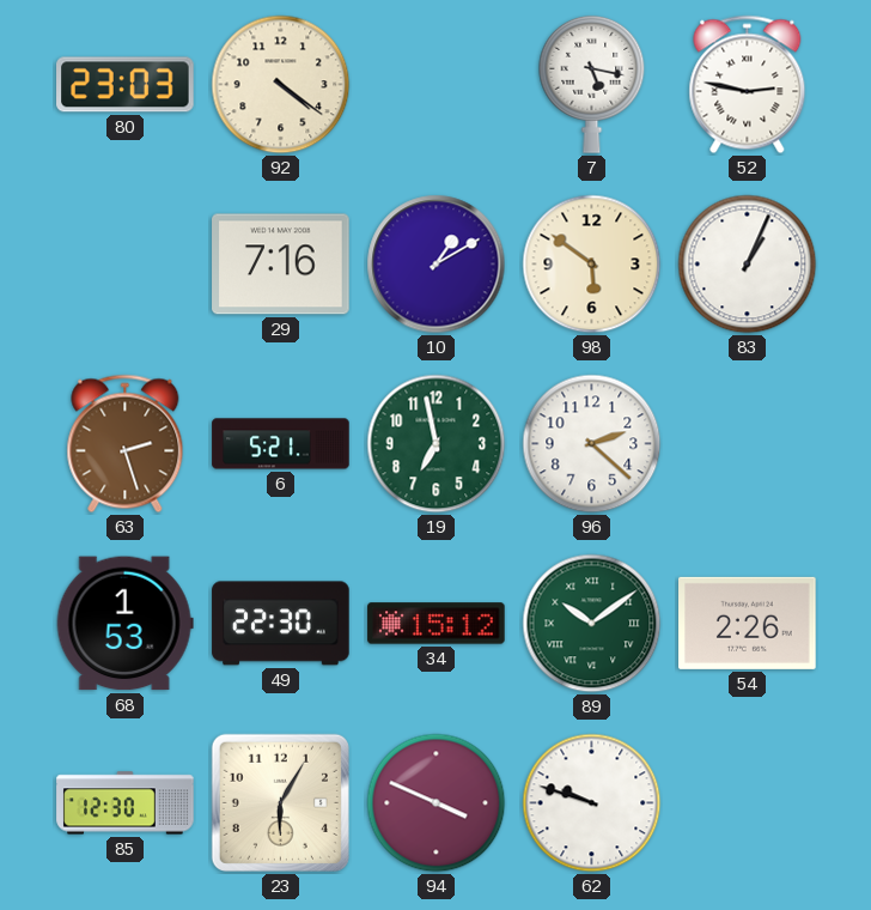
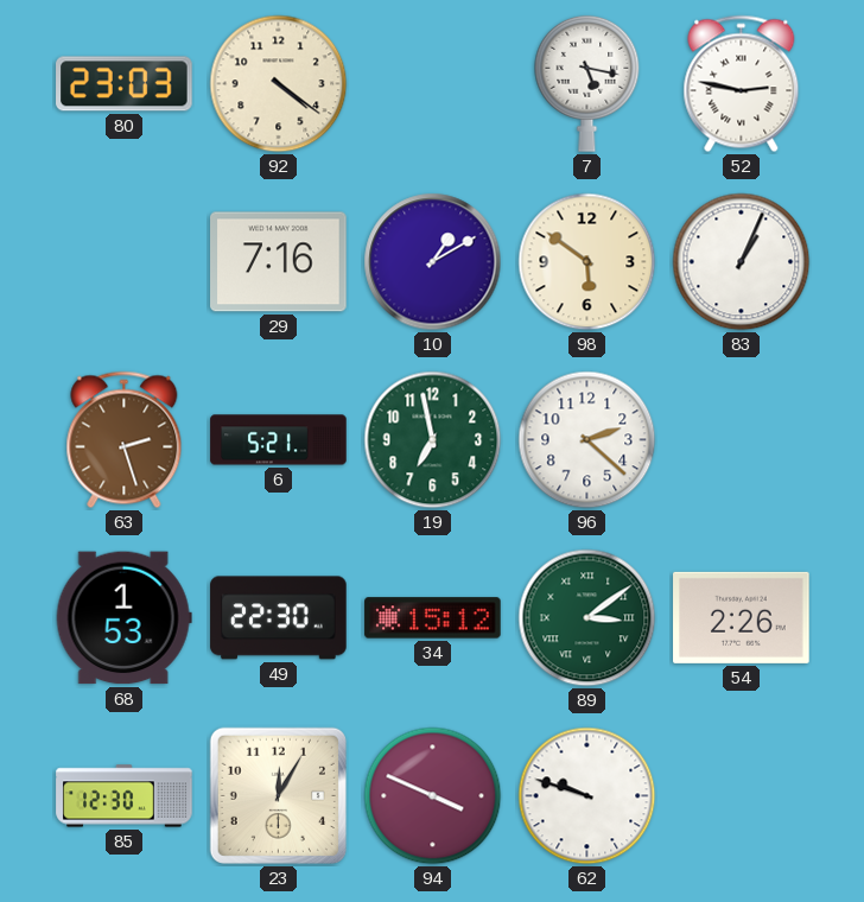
89: 10:09 -> 3:09
23: 6:05 -> 12:05
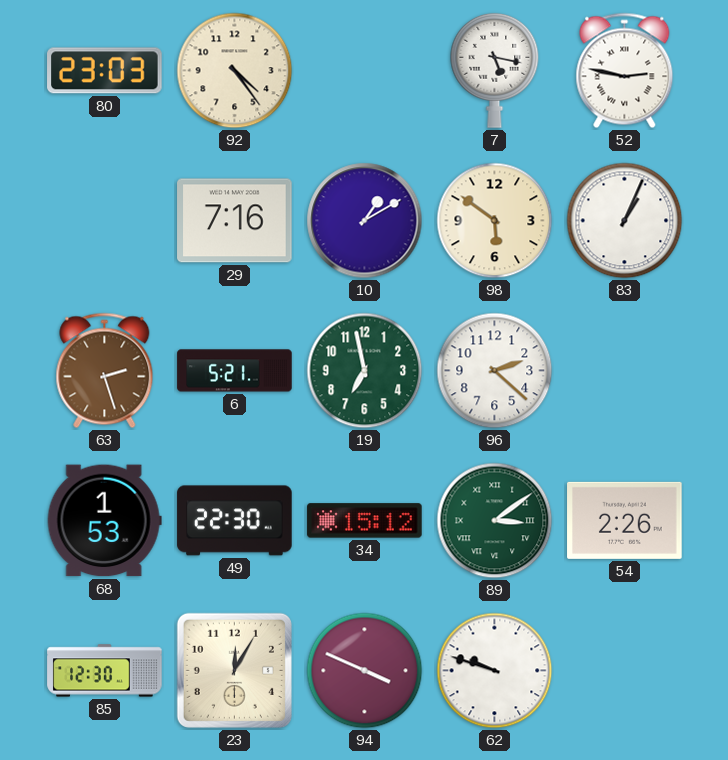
92: 4:21 -> 4:24
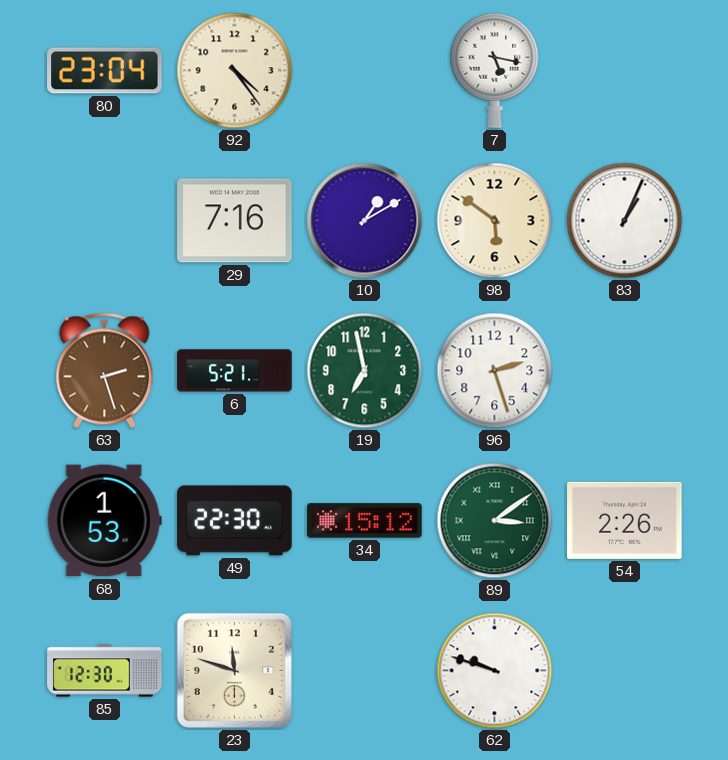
80: 23:03 -> 23:04
52: 2:47 -> none
96: 2:22 -> 2:27
23: 12:05 -> 11:48
94: 3:49 -> none
